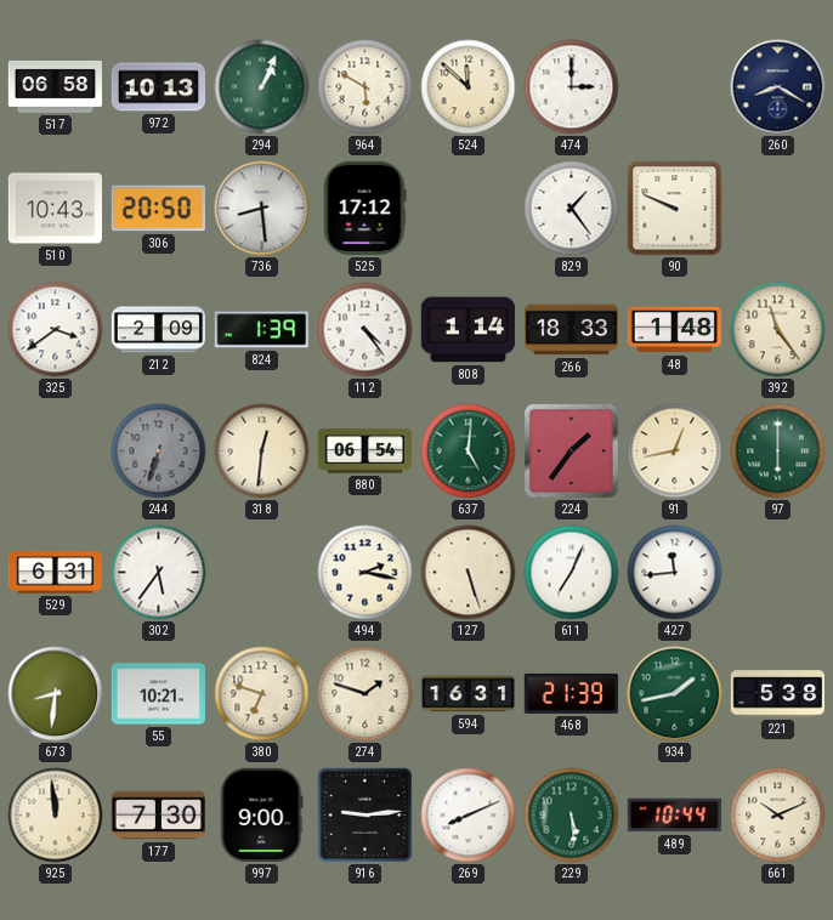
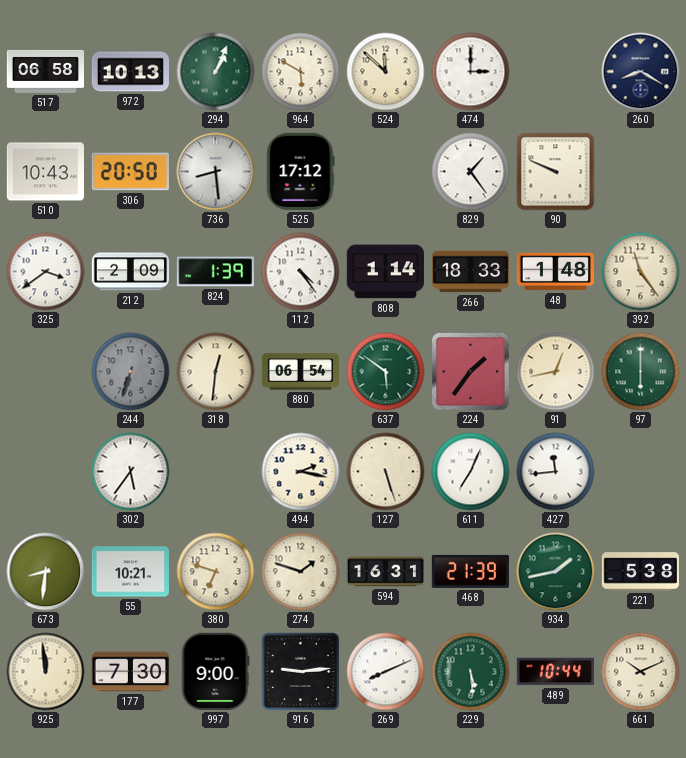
637: 5:01 -> 5:51
529: 6:31 -> none
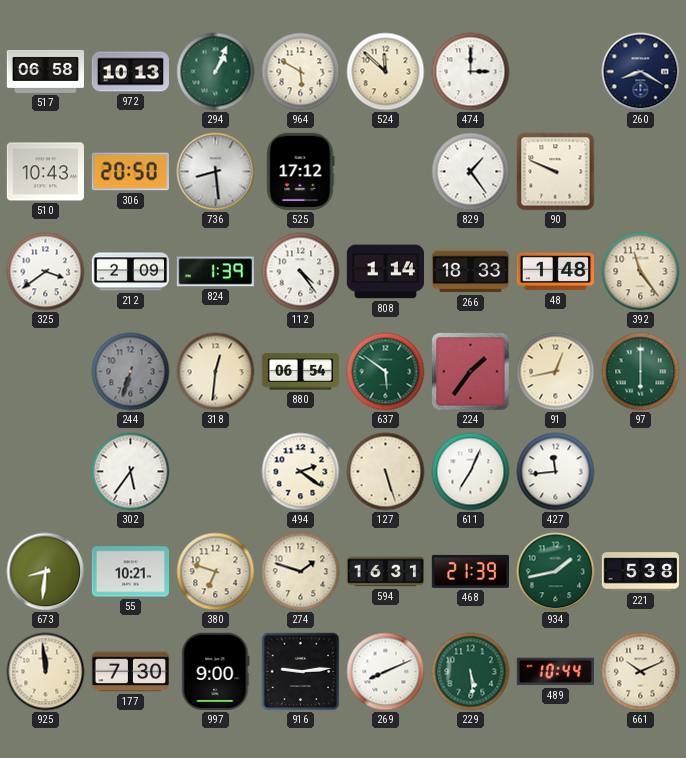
494: 2:17 -> 2:21
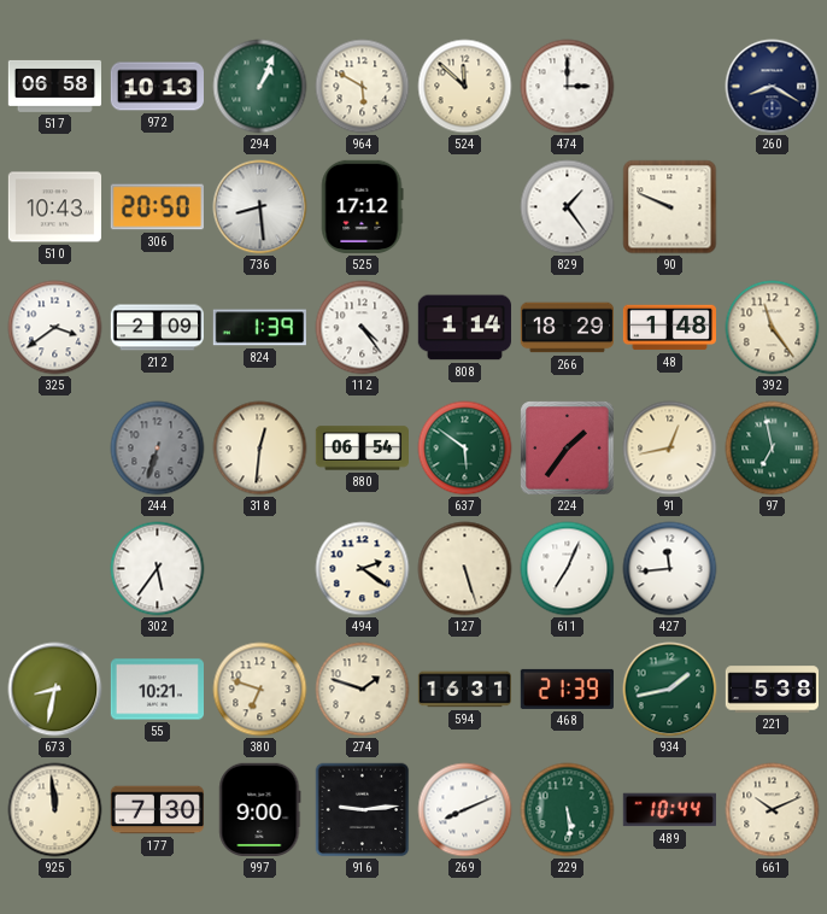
266: 18:33 -> 18:29
97: 6:00 -> 6:58
673: 8:31 -> 8:32
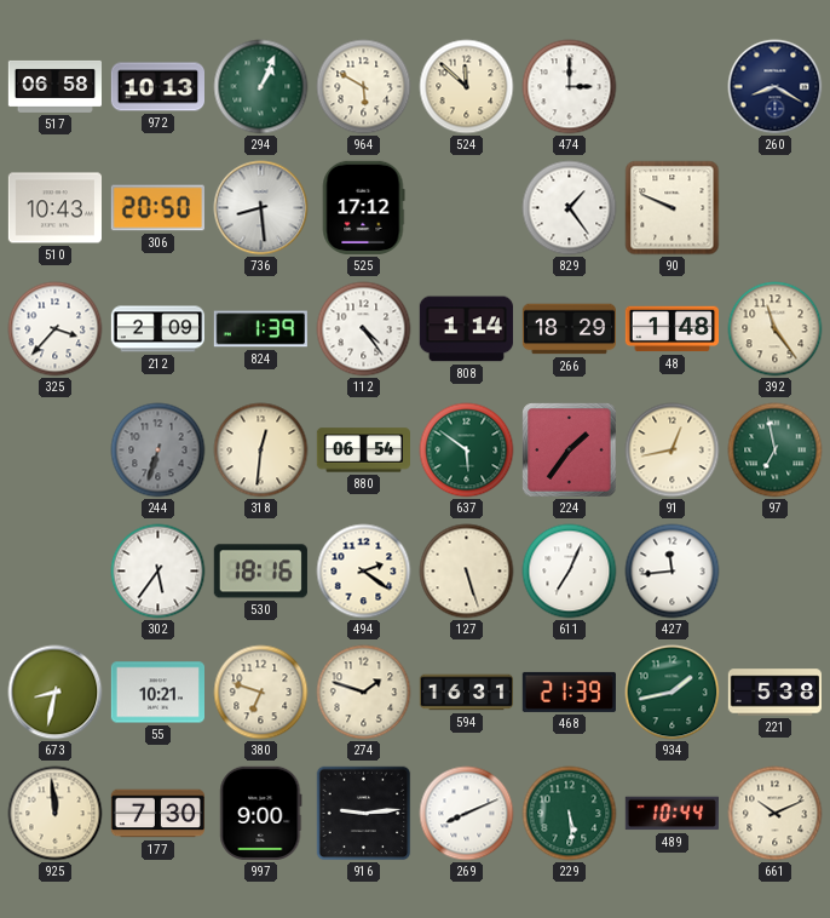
325: 3:39 -> 3:37
530: none -> 18:16
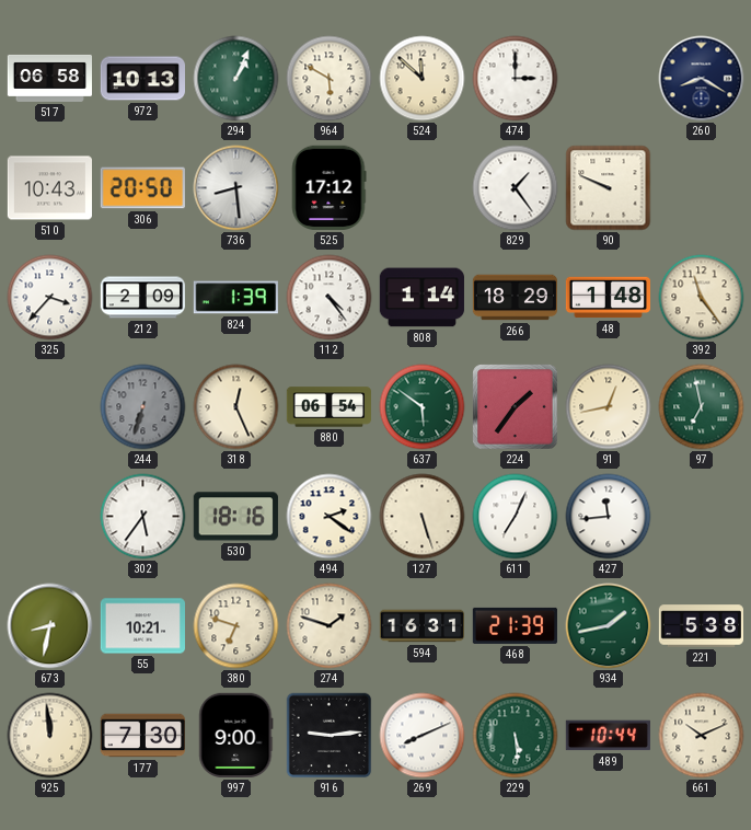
318: 12:31 -> 12:26
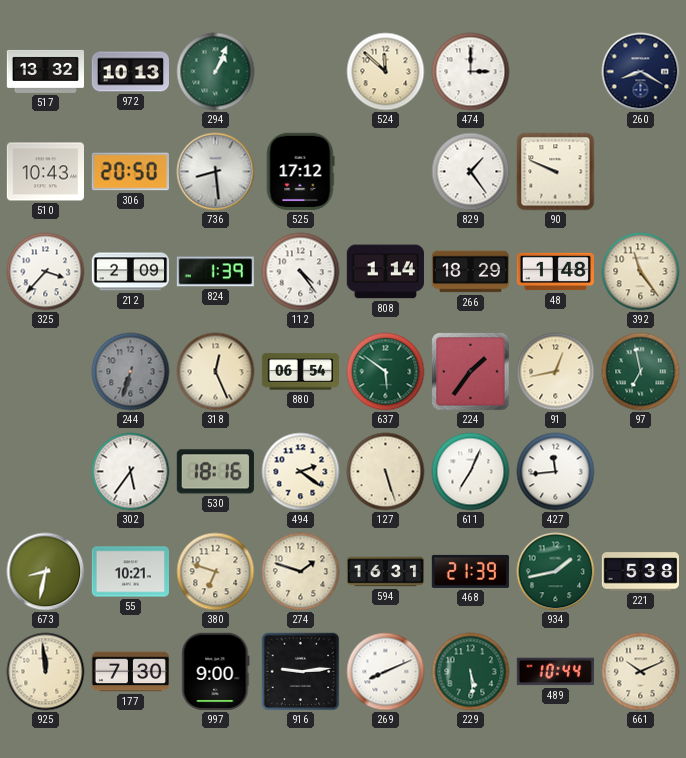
517: 06:58 -> 13:32
964: 5:50 -> none
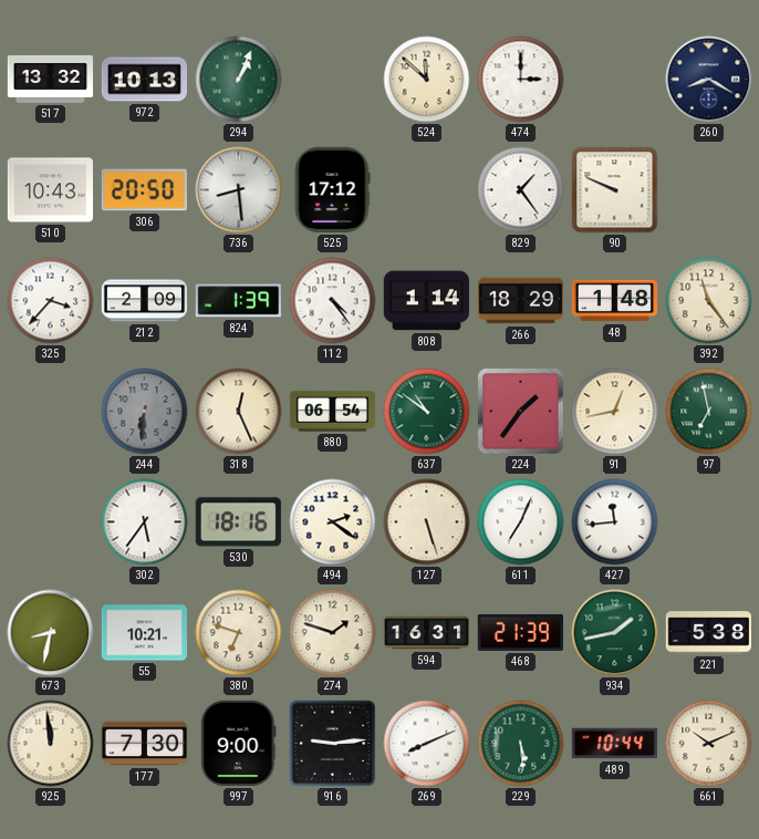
244: 6:33 -> 6:31
637: 5:51 -> 10:51
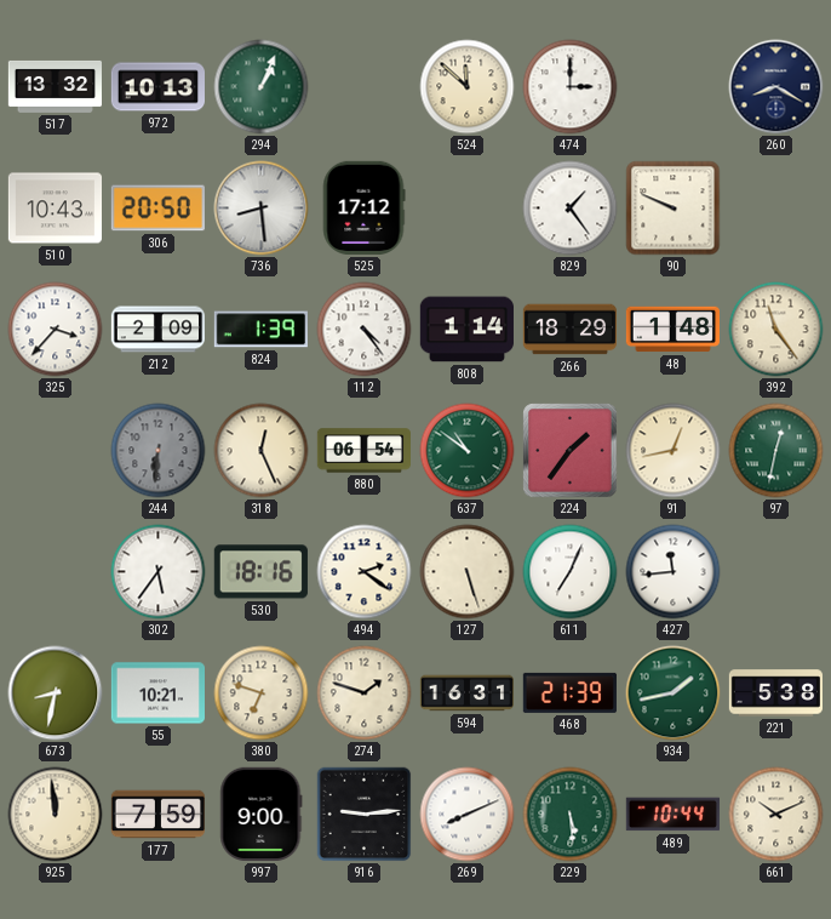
97: 6:58 -> 12:32
177: 7:30 -> 7:59
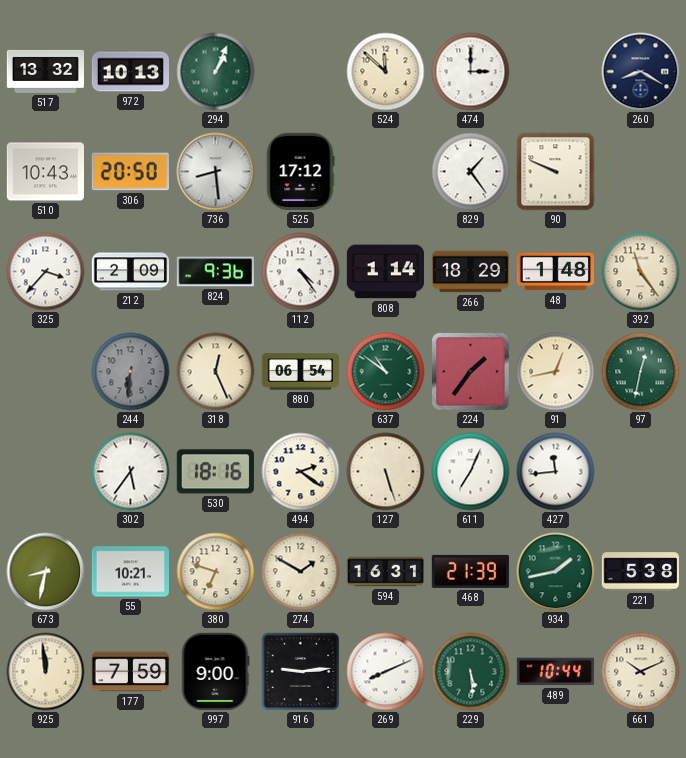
824: 1:39 -> 9:36
274: 1:48 -> 1:50
